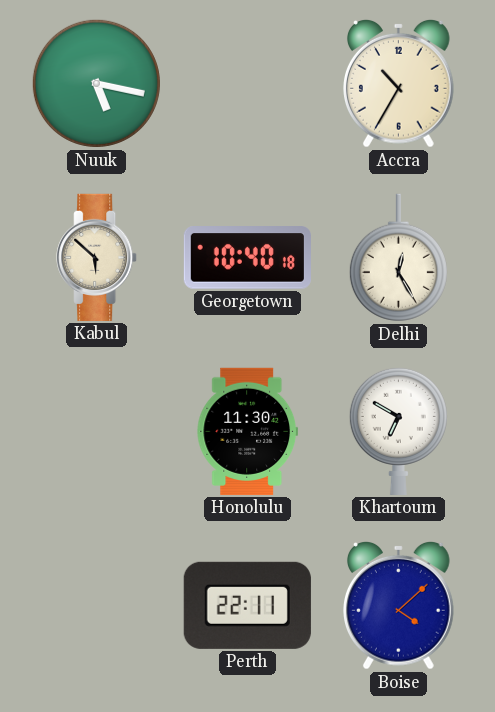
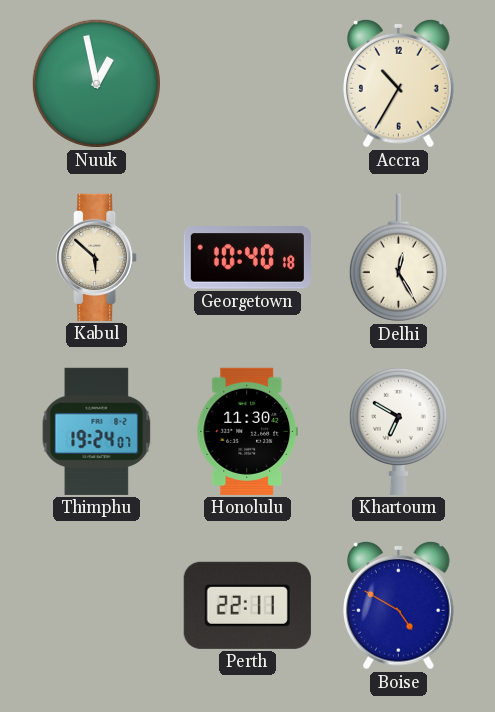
Nuuk: 5:17 -> 12:58
Thimphu: none -> 19:24
Boise: 4:08 -> 4:50
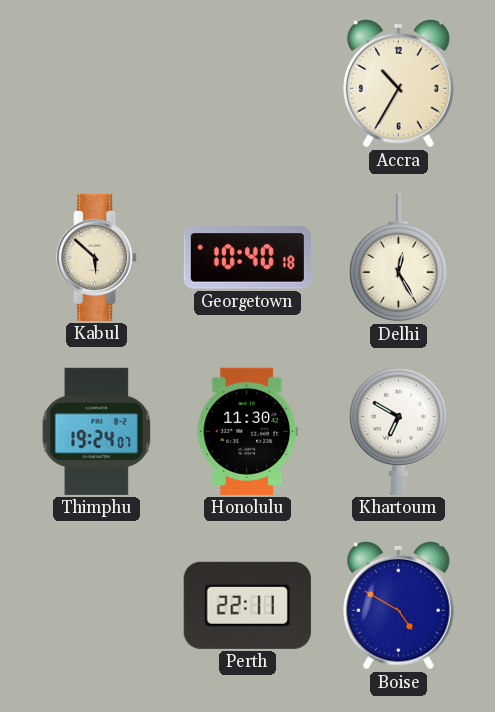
Nuuk: 12:58 -> none
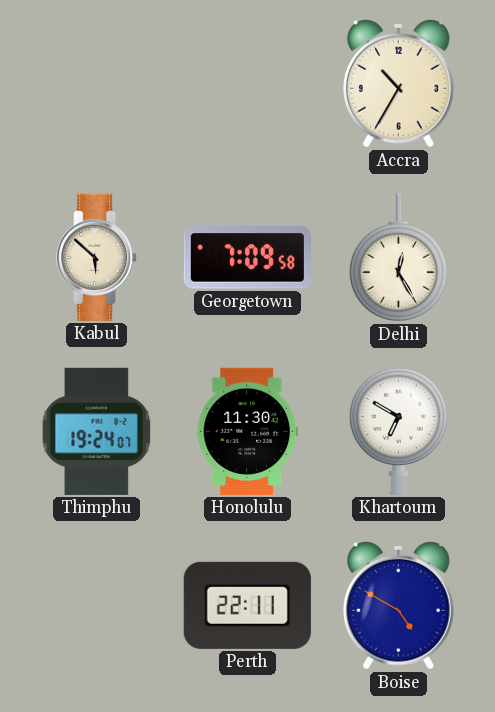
Georgetown: 10:40 -> 7:09
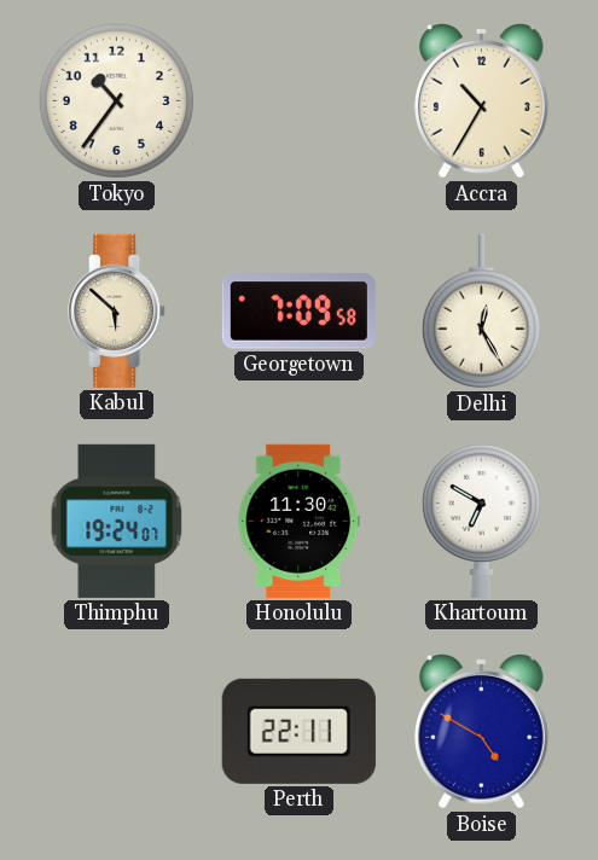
Tokyo: none -> 10:36
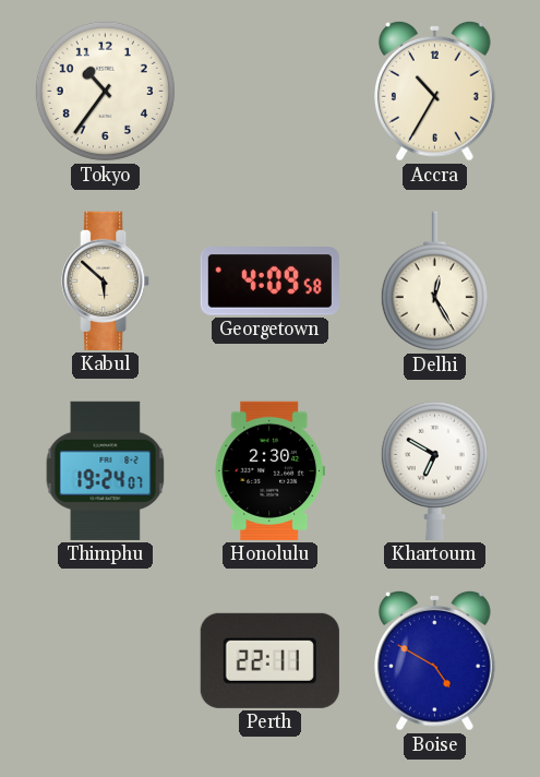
Georgetown: 7:09 -> 4:09
Honolulu: 11:30 -> 2:30
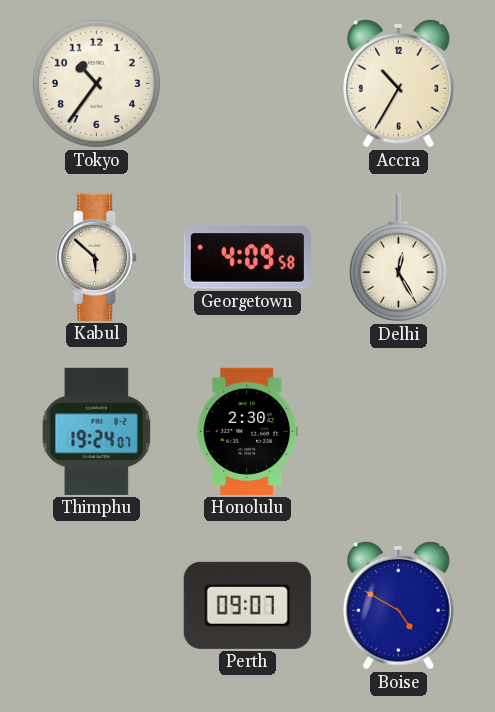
Khartoum: 6:50 -> none
Perth: 22:11 -> 09:07
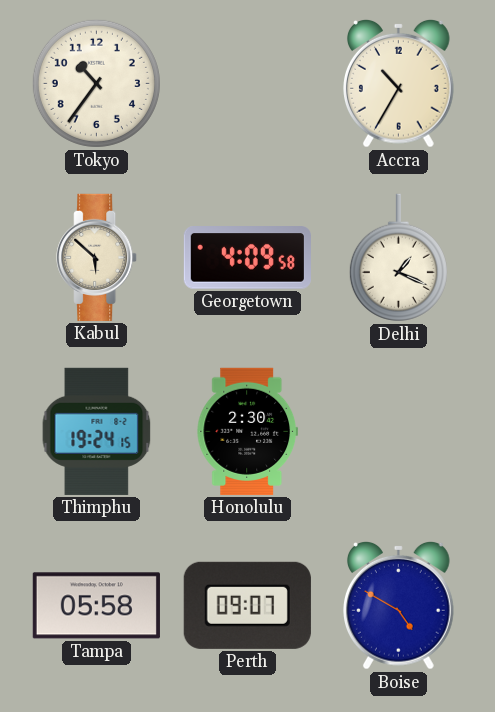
Delhi: 12:25 -> 1:19
Thimphu: 19:24:07 -> 19:24:15
Tampa: none -> 05:58
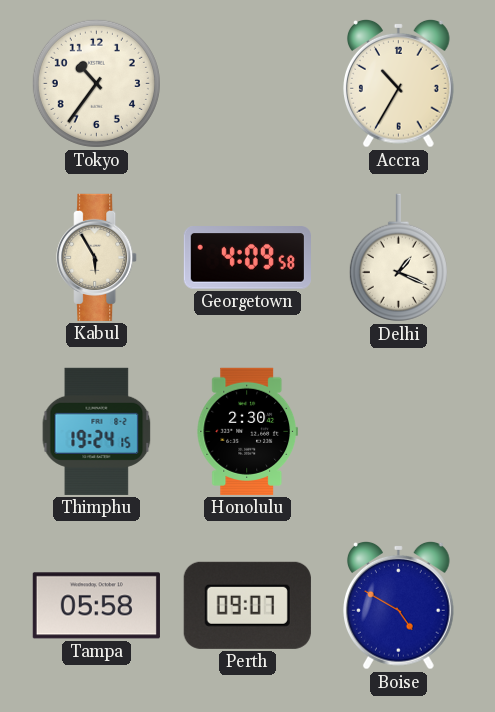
Kabul: 5:52 -> 5:55
